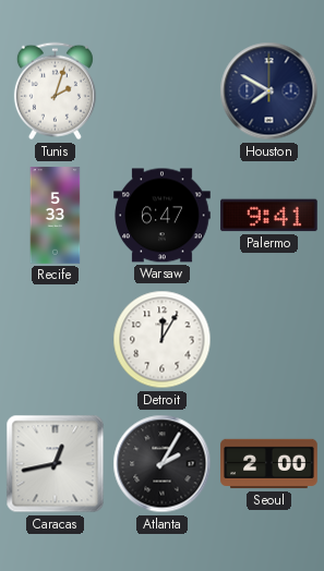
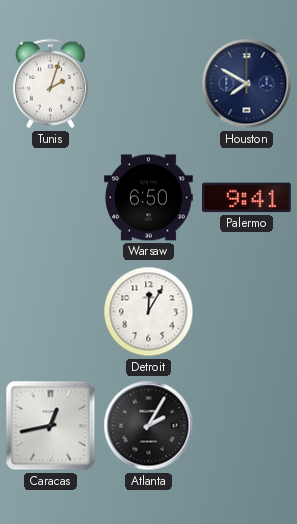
Recife: 5:33 -> none
Warsaw: 6:47 -> 6:50
Seoul: 2:00 -> none
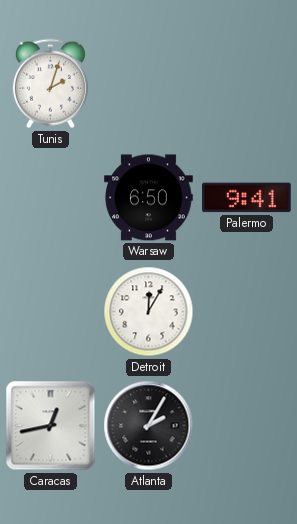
Houston: 7:50 -> none
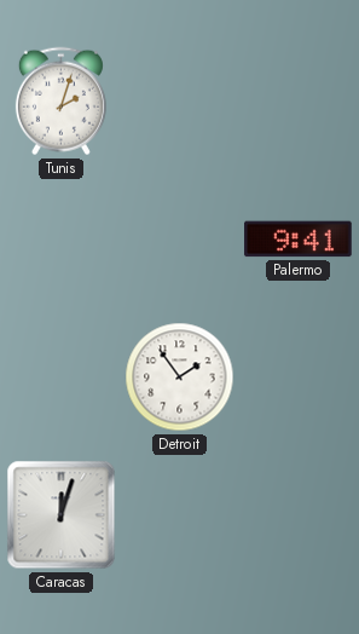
Warsaw: 6:50 -> none
Detroit: 12:05 -> 1:54
Caracas: 12:43 -> 12:03
Atlanta: 2:05 -> none
